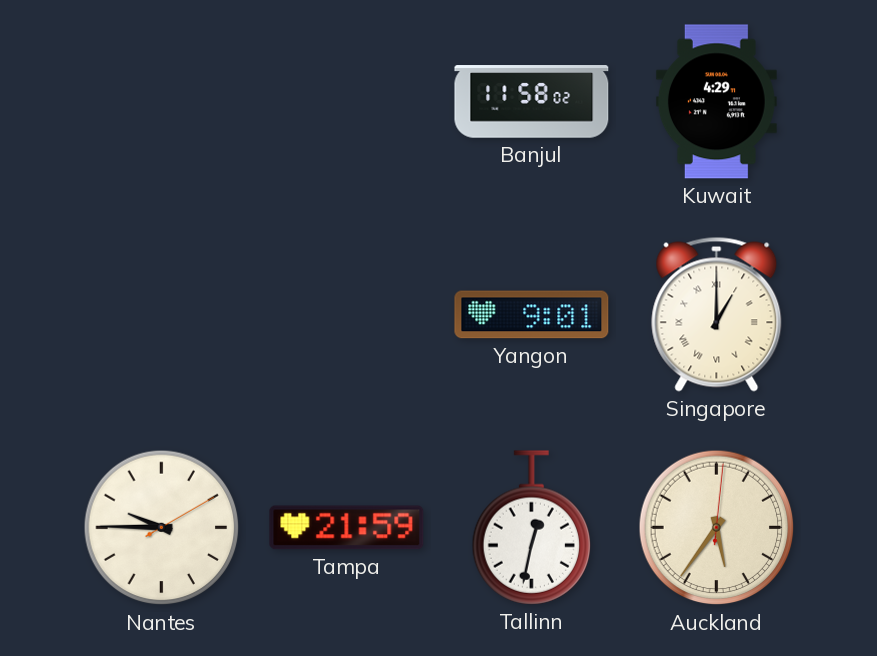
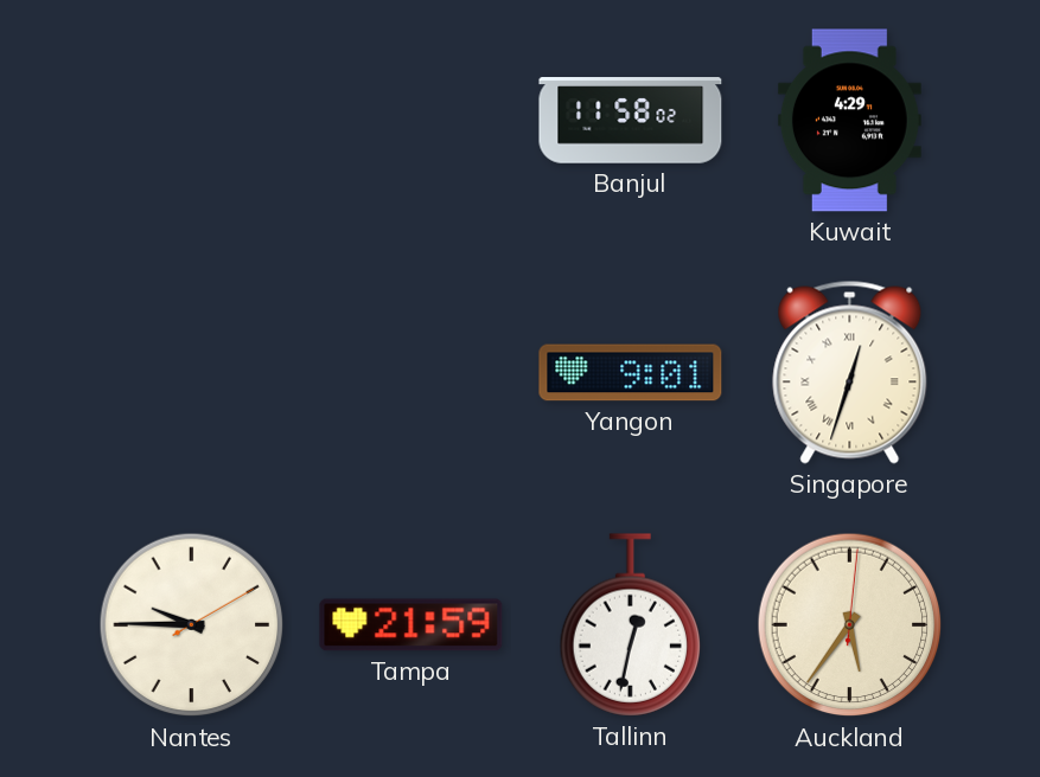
Singapore: 1:00 -> 12:33
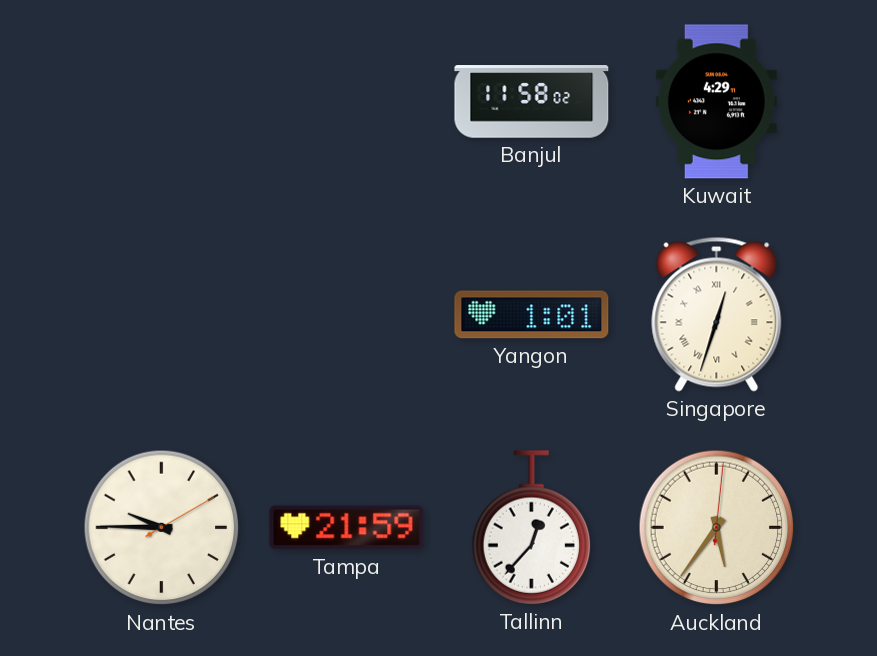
Yangon: 9:01 -> 1:01
Tallinn: 12:32 -> 12:37
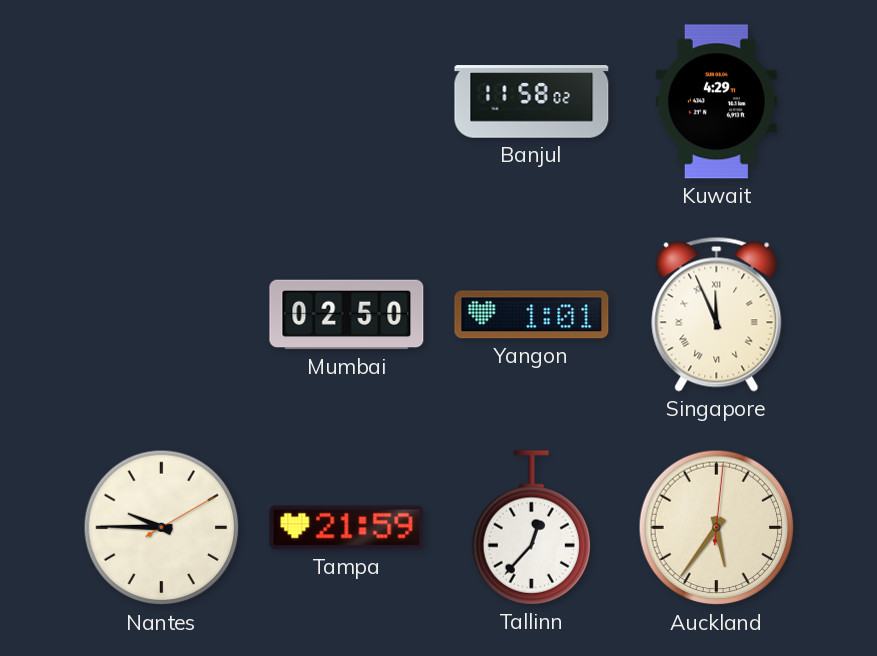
Mumbai: none -> 02:50
Singapore: 12:33 -> 11:56
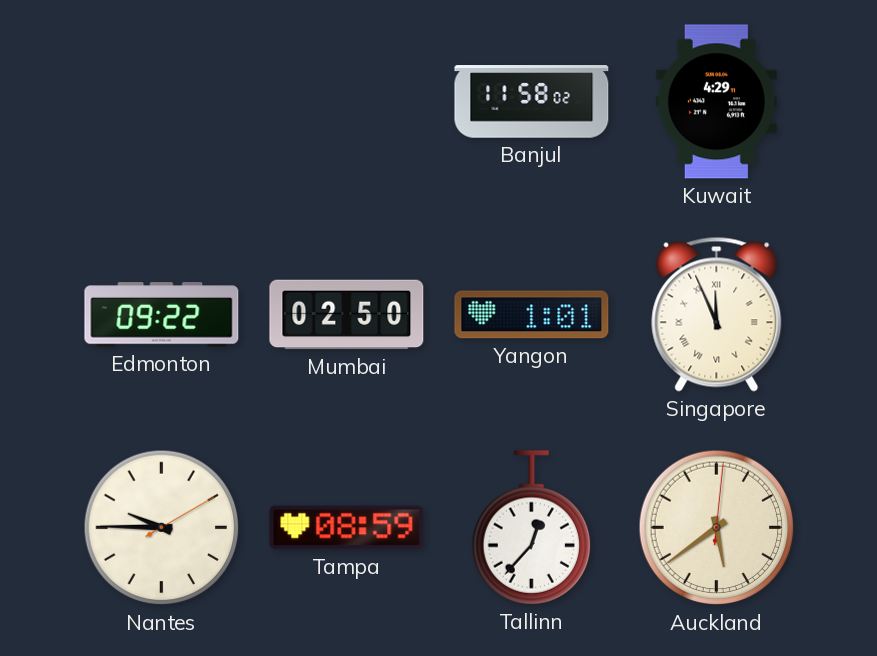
Edmonton: none -> 09:22
Tampa: 21:59 -> 08:59
Auckland: 5:36 -> 5:39
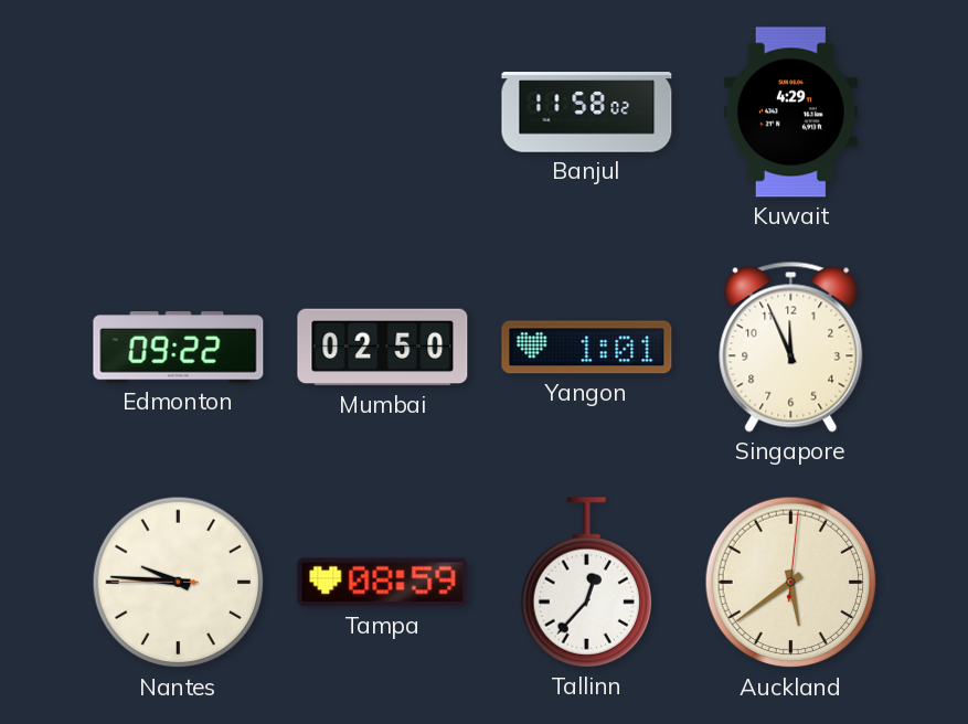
Singapore numerals: Roman -> Arabic
Nantes: 9:45:10 -> 9:45:45
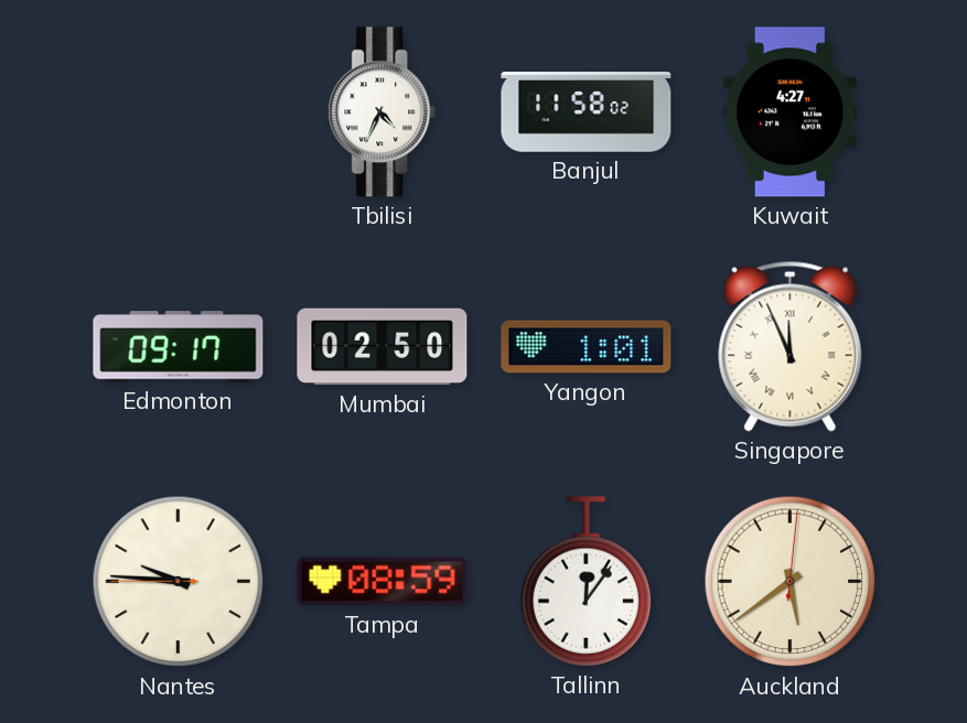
Tbilisi: none -> 4:34
Kuwait: 4:29 -> 4:27
Edmonton: 09:22 -> 09:17
Singapore numerals: Arabic -> Roman
Tallinn: 12:37 -> 12:06
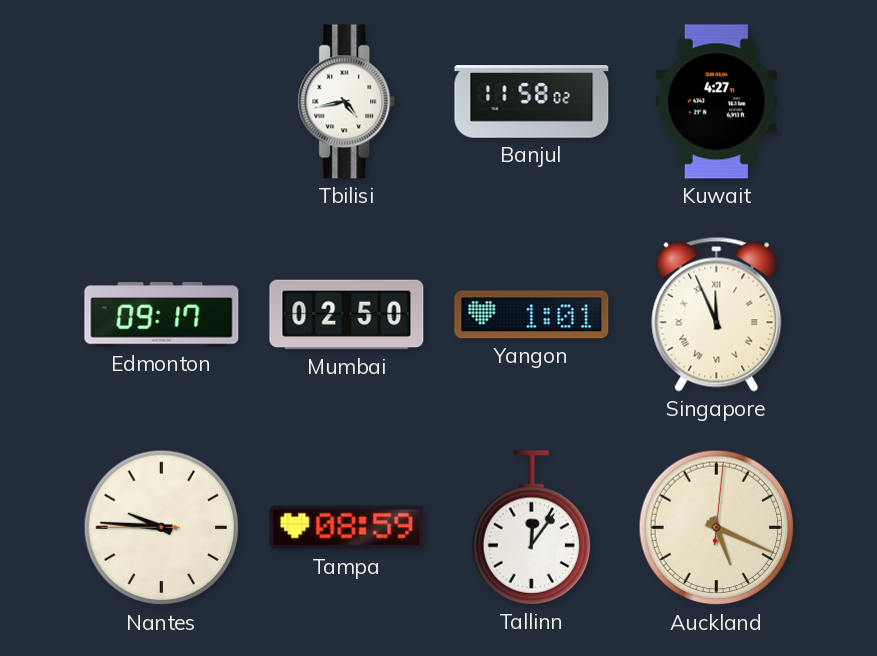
Tbilisi: 4:34 -> 4:43
Auckland: 5:39 -> 5:19
